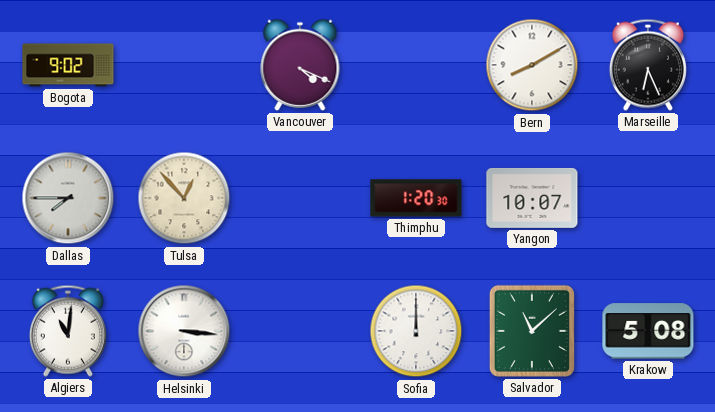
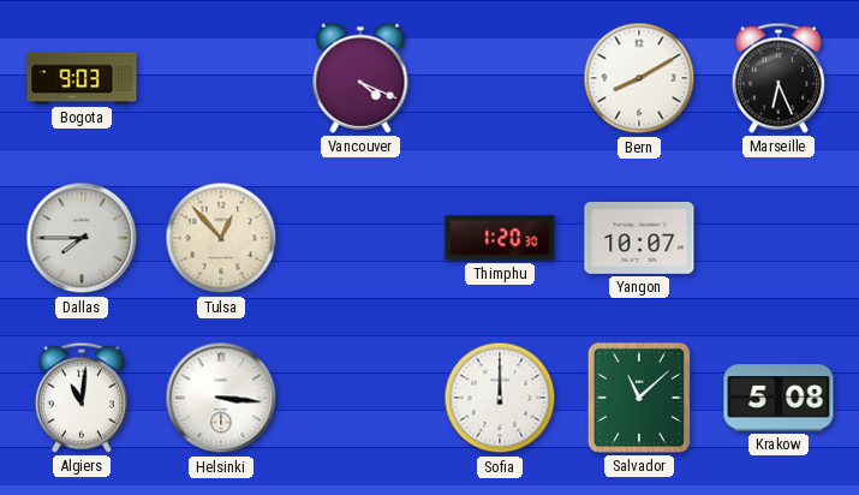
Bogota: 9:02 -> 9:03
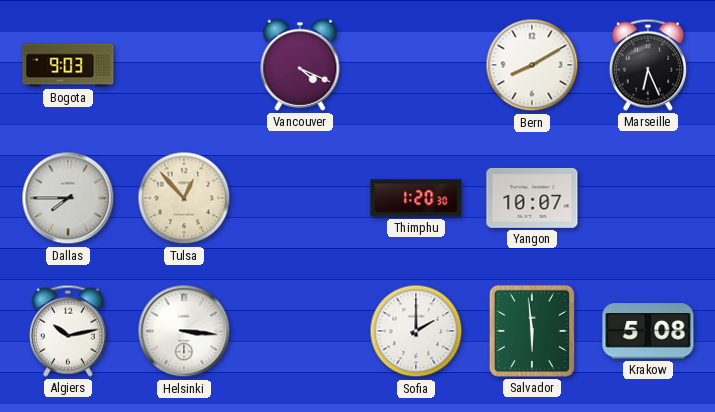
Algiers: 11:01 -> 10:13
Sofia: 12:00 -> 2:00
Salvador: 11:08 -> 5:59
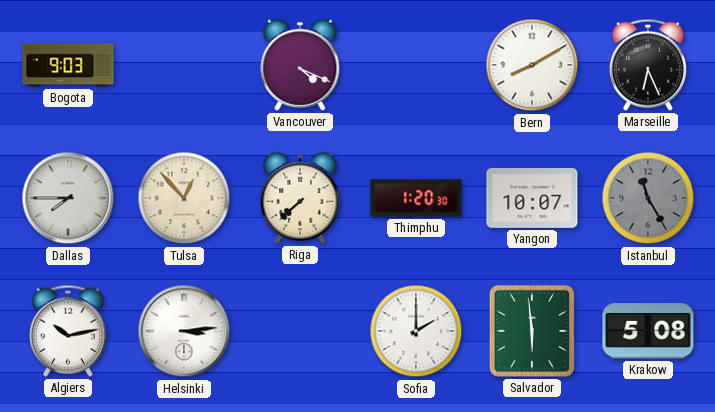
Riga: none -> 7:38
Istanbul: none -> 11:25
Helsinki: 3:16 -> 3:14
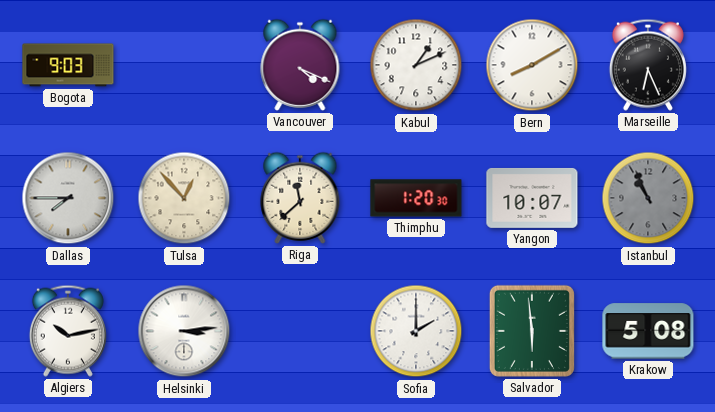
Kabul: none -> 1:11
Riga: 7:38 -> 11:38
Istanbul: 11:25 -> 10:56
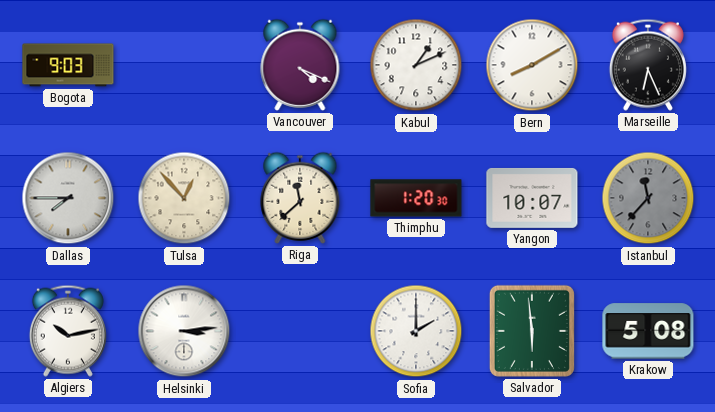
Istanbul: 10:56 -> 11:37
